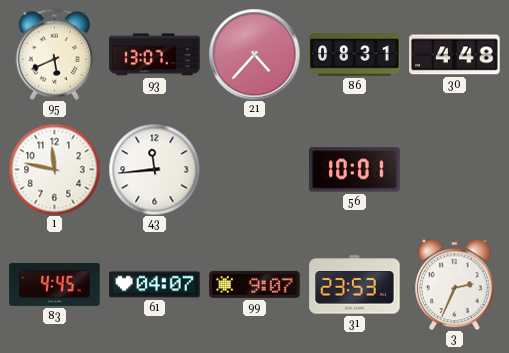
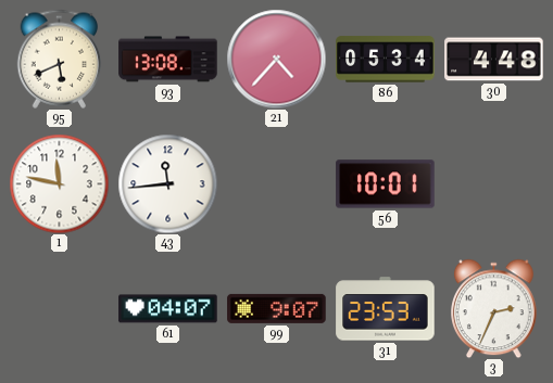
93: 13:07 -> 13:08
86: 08:31 -> 05:34
83: 4:45 -> none
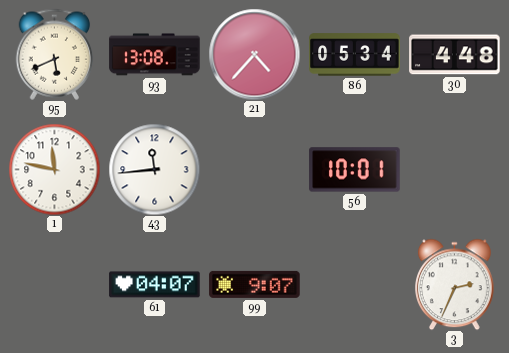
31: 23:53 -> none
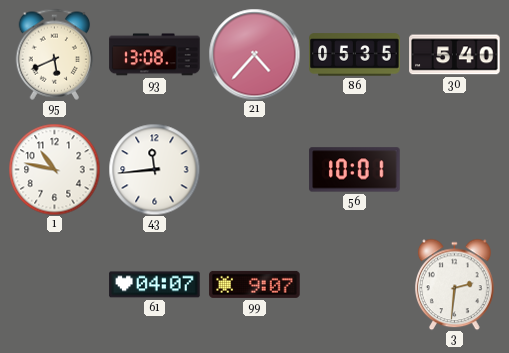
86: 05:34 -> 05:35
30: 4:48 -> 5:40
1: 11:47 -> 10:47
3: 2:34 -> 2:31
